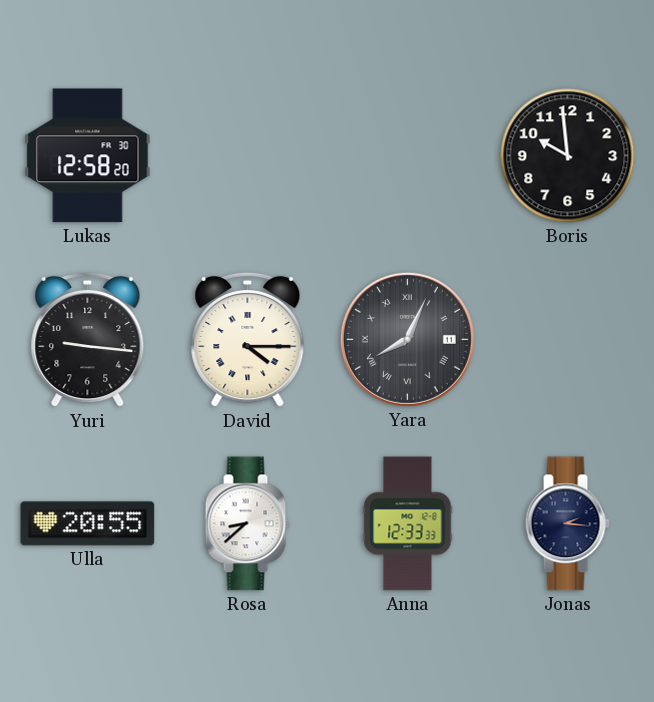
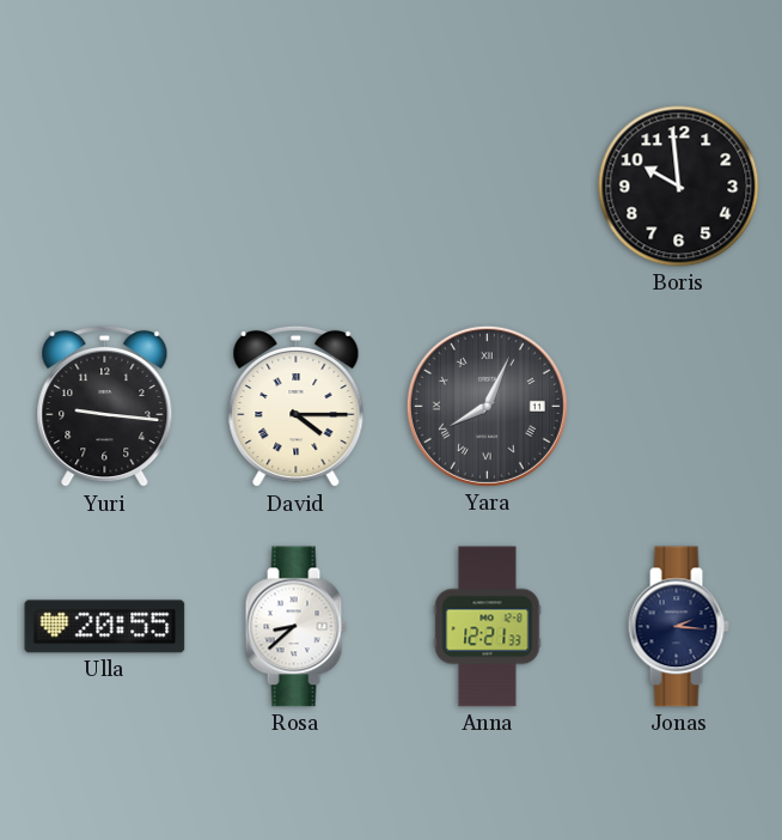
Lukas: 12:58 -> none
Anna: 12:33 -> 12:21
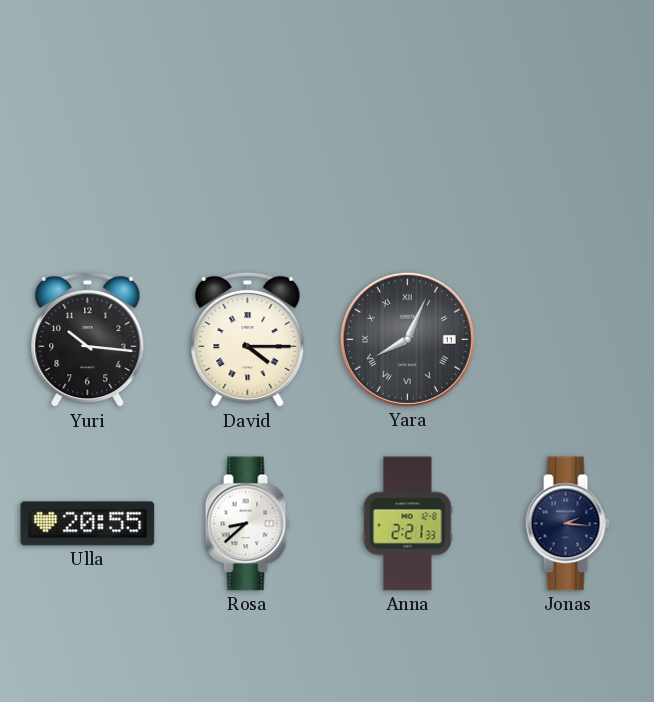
Boris: 9:59 -> none
Yuri: 9:16 -> 10:16
Anna: 12:21 -> 2:21
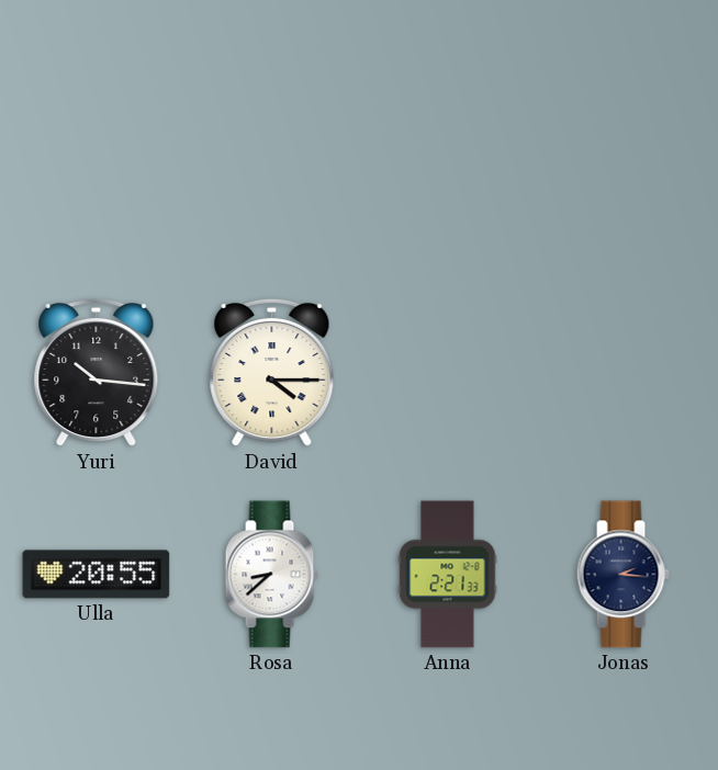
Yara: 8:04 -> none
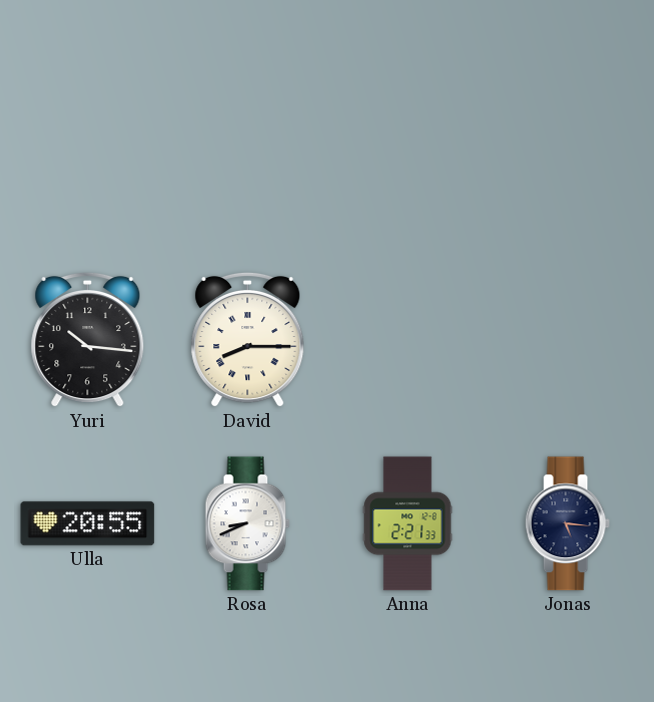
David: 4:15 -> 8:15
Rosa: 8:38 -> 8:41
Jonas: 2:16 -> 5:16
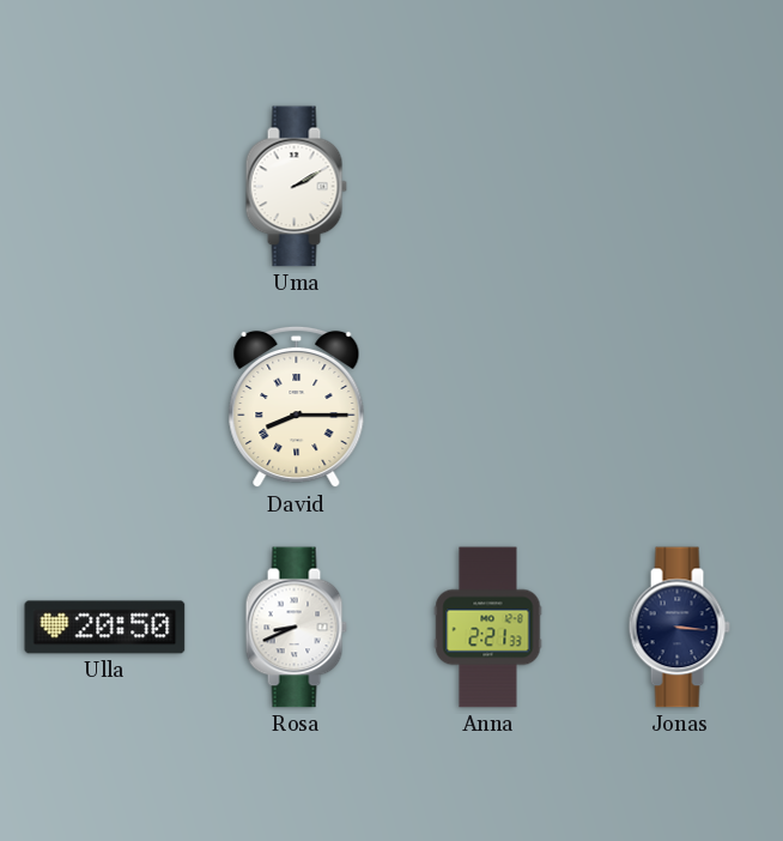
Uma: none -> 2:10
Yuri: 10:16 -> none
Ulla: 20:55 -> 20:50
Jonas: 5:16 -> 3:16
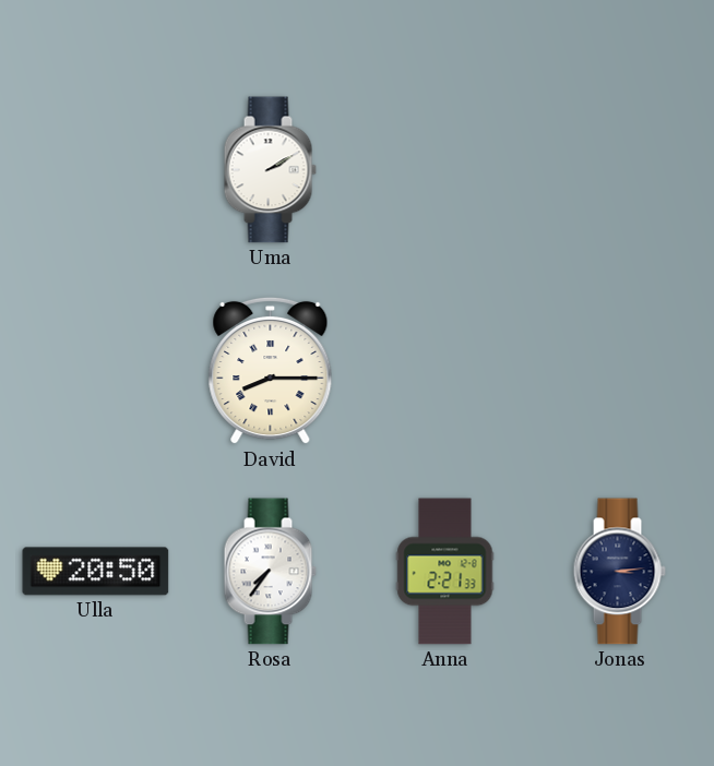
Rosa: 8:41 -> 7:36
Jonas: 3:16 -> 3:14
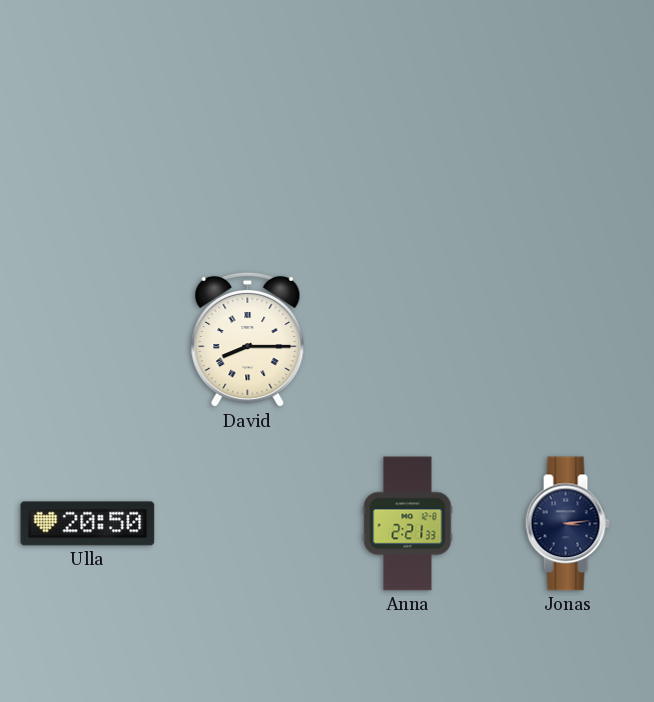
Uma: 2:10 -> none
Rosa: 7:36 -> none
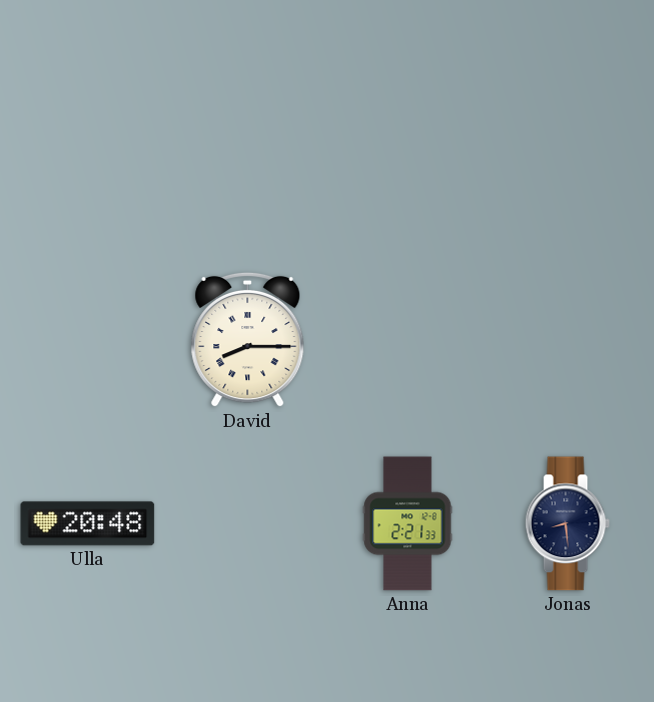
Ulla: 20:50 -> 20:48
Jonas: 3:14 -> 8:29
